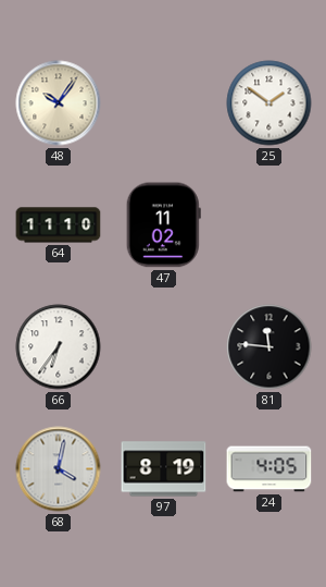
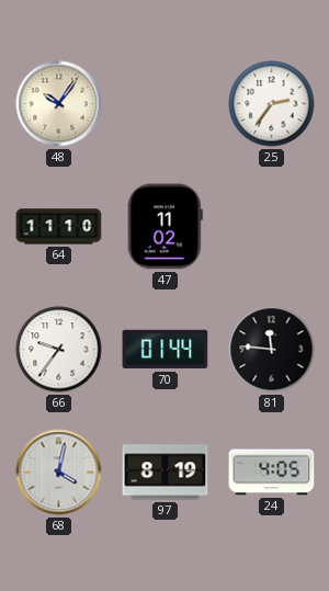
25: 1:51 -> 2:36
66: 6:36 -> 9:36
70: none -> 01:44
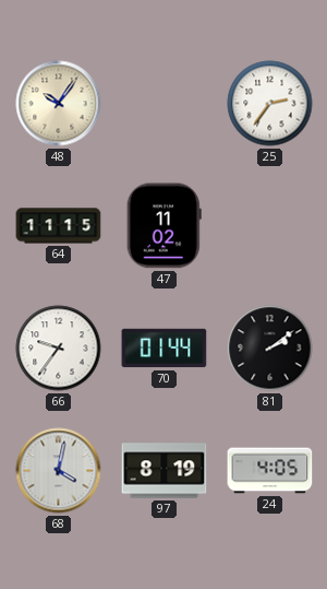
64: 11:10 -> 11:15
81: 11:46 -> 2:09
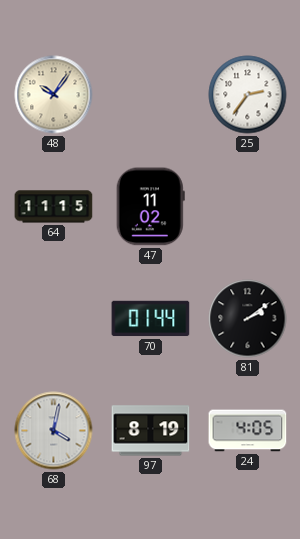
66: 9:36 -> none
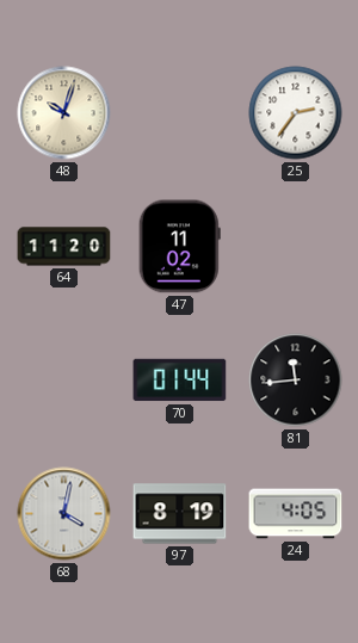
48: 10:06 -> 10:03
64: 11:15 -> 11:20
81: 2:09 -> 11:44
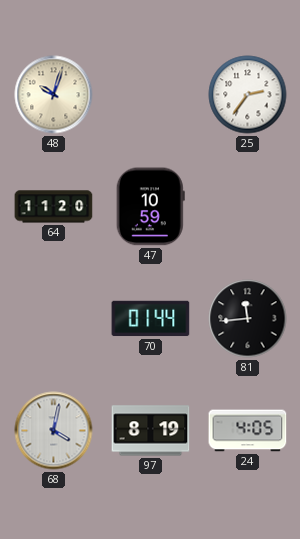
47: 11:02 -> 10:59
